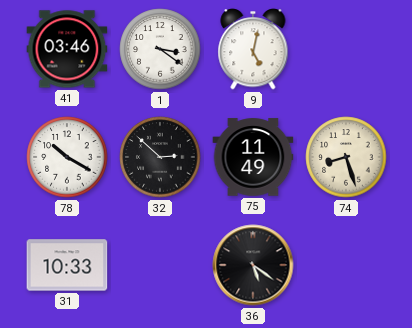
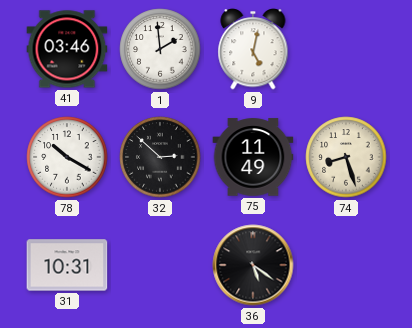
1: 3:21 -> 1:59
31: 10:33 -> 10:31
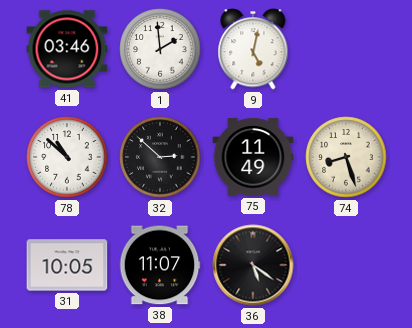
78: 10:20 -> 10:52
31: 10:31 -> 10:05
38: none -> 11:07
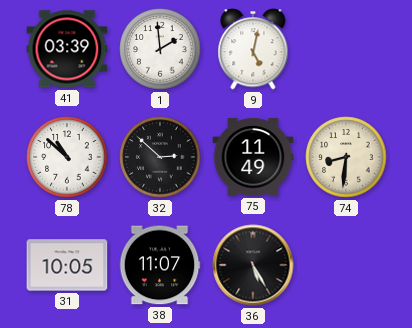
41: 03:46 -> 03:39
74: 8:27 -> 8:31
36: 5:21 -> 5:25
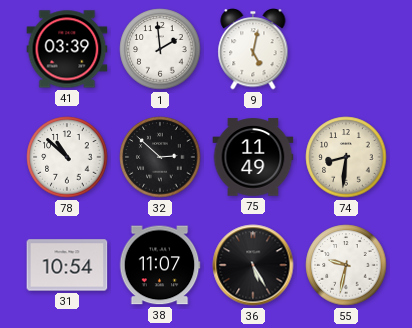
31: 10:05 -> 10:54
55: none -> 9:32
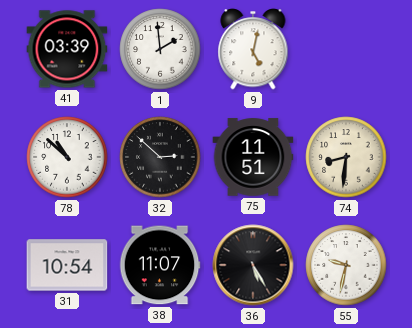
75: 11:49 -> 11:51
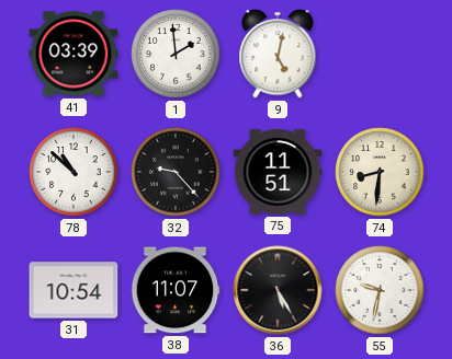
32: 2:52 -> 9:23
